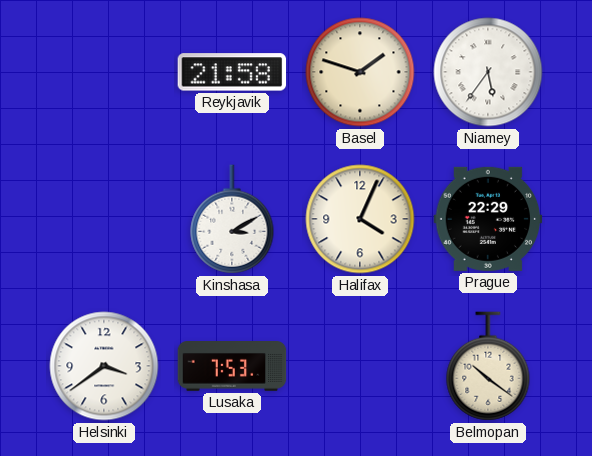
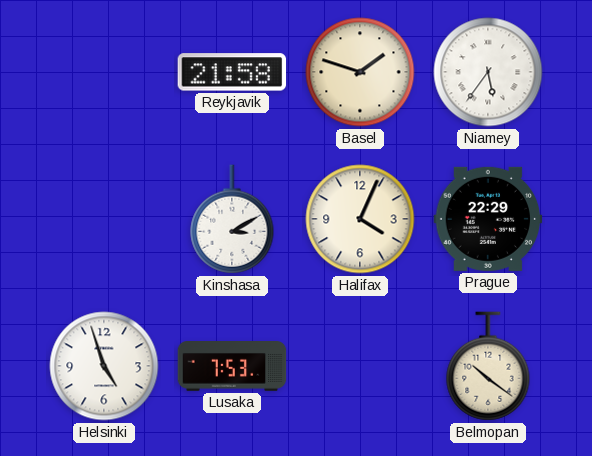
Helsinki: 3:39 -> 4:57
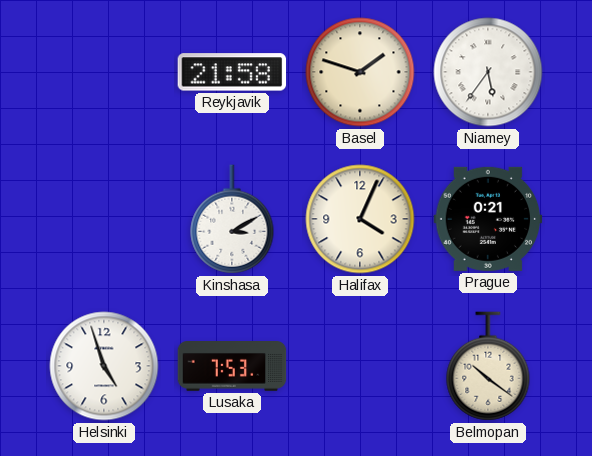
Prague: 22:29 -> 0:21
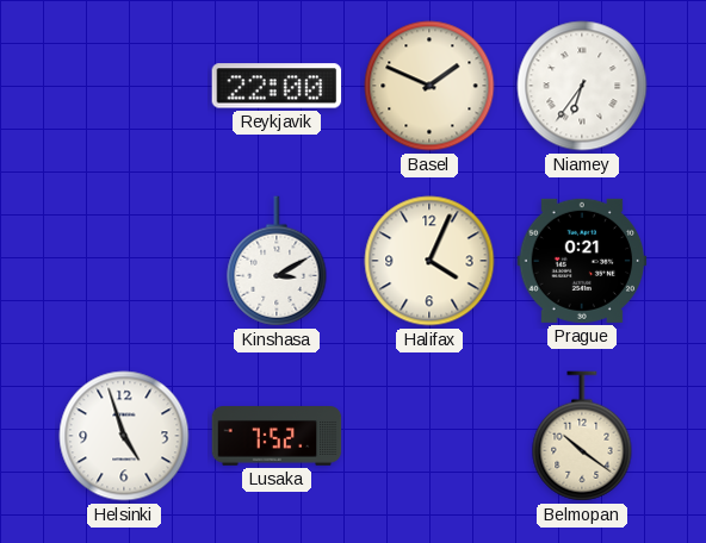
Reykjavik: 21:58 -> 22:00
Basel: 1:48 -> 1:49
Niamey: 5:36 -> 6:36
Lusaka: 7:53 -> 7:52
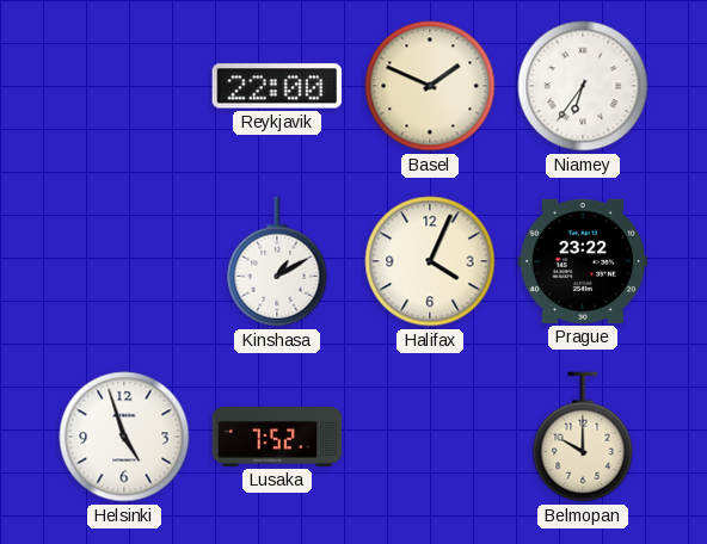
Kinshasa: 3:10 -> 1:10
Prague: 0:21 -> 23:22
Belmopan: 10:21 -> 10:00
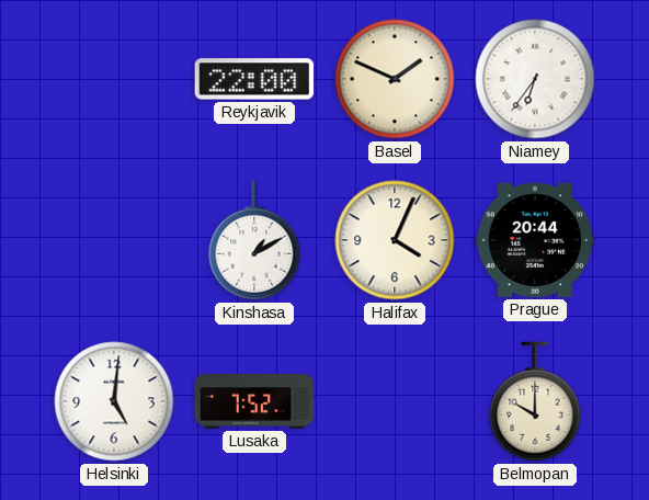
Prague: 23:22 -> 20:44
Helsinki: 4:57 -> 5:01
